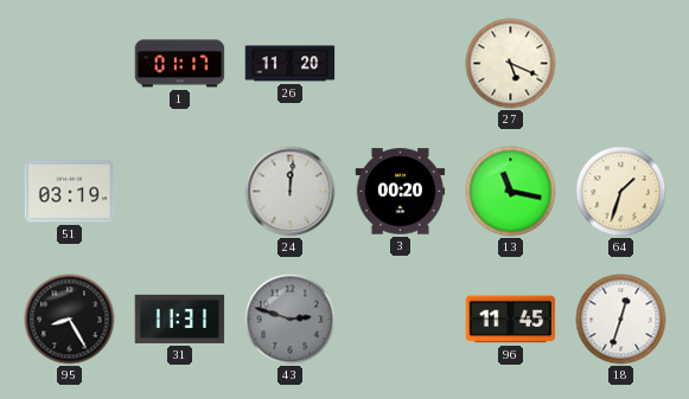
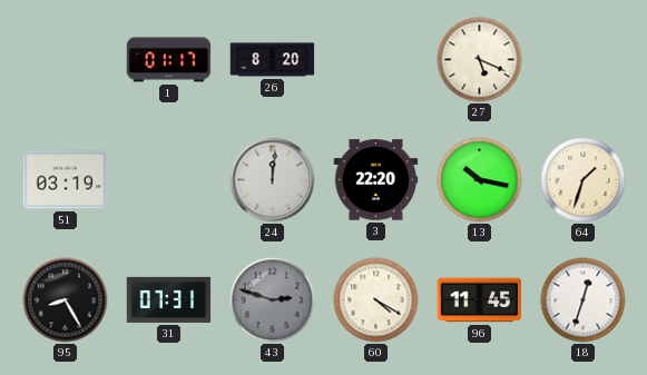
26: 11:20 -> 8:20
3: 00:20 -> 22:20
13: 11:17 -> 10:17
31: 11:31 -> 07:31
60: none -> 4:20
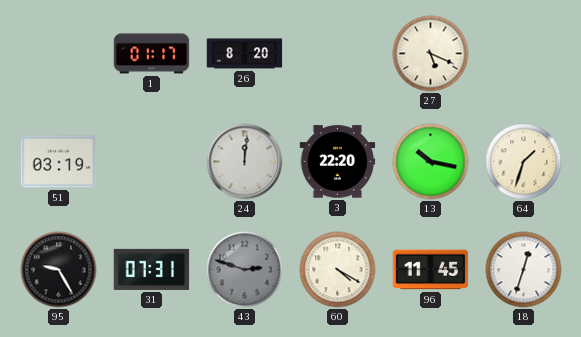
95: 8:25 -> 9:25
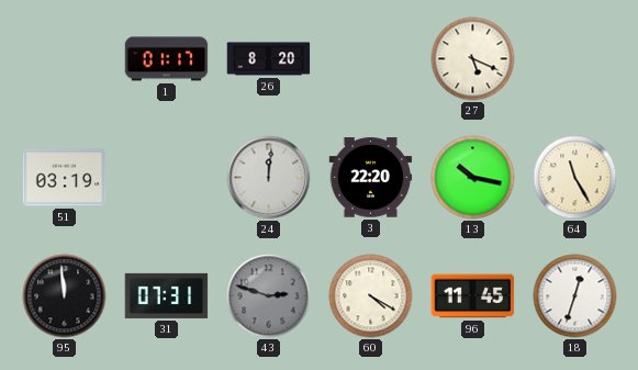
64: 1:33 -> 11:25
95: 9:25 -> 11:59
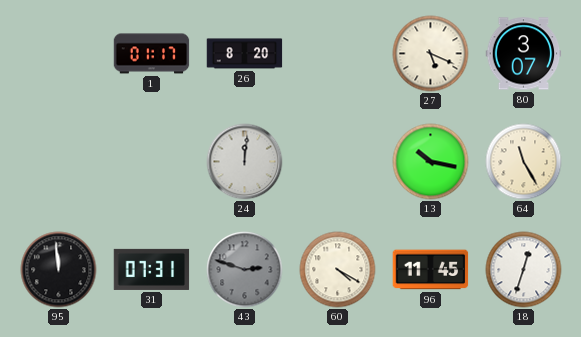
80: none -> 3:07
51: 03:19 -> none
3: 22:20 -> none
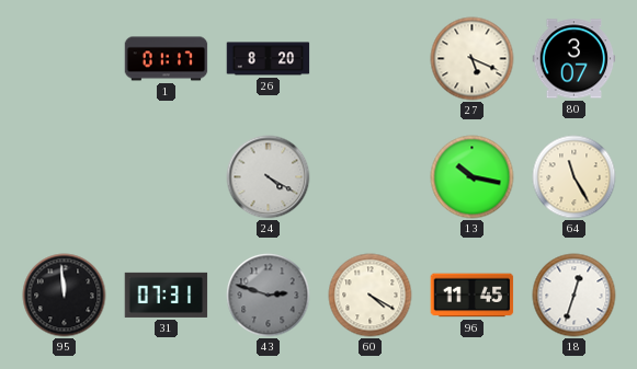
24: 12:01 -> 4:20
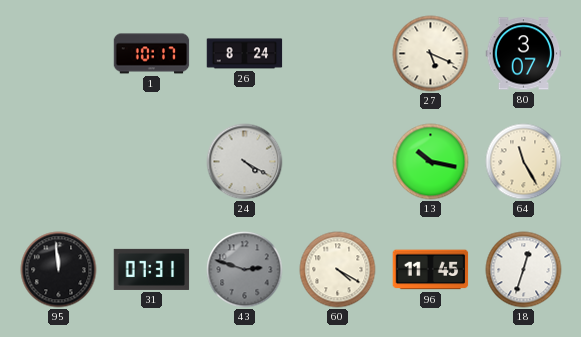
1: 01:17 -> 10:17
26: 8:20 -> 8:24
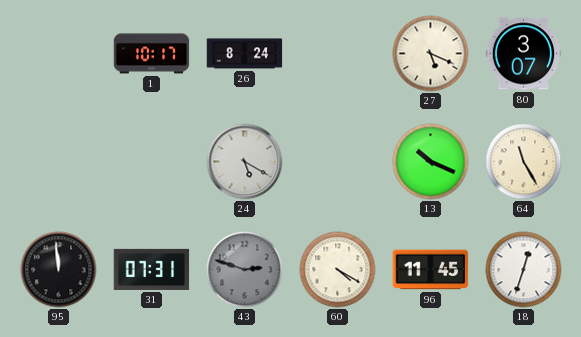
24: 4:20 -> 5:20
13: 10:17 -> 10:19
